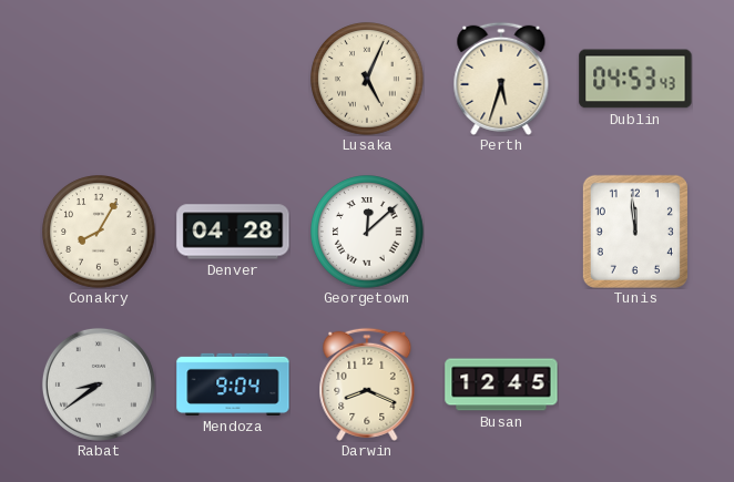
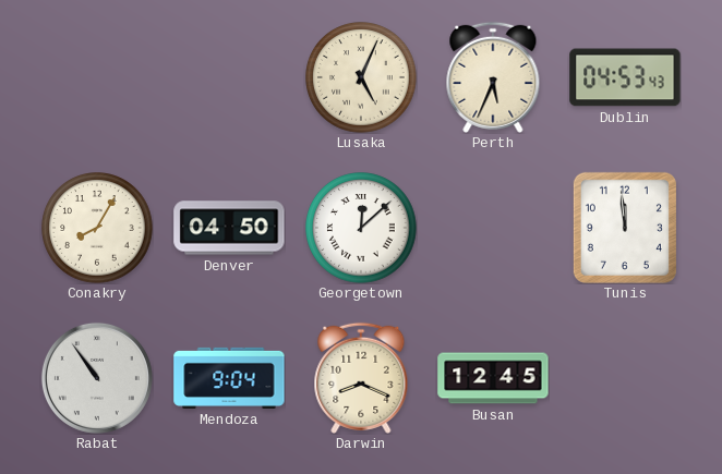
Perth: 5:33 -> 5:34
Denver: 04:28 -> 04:50
Rabat: 8:39 -> 10:54
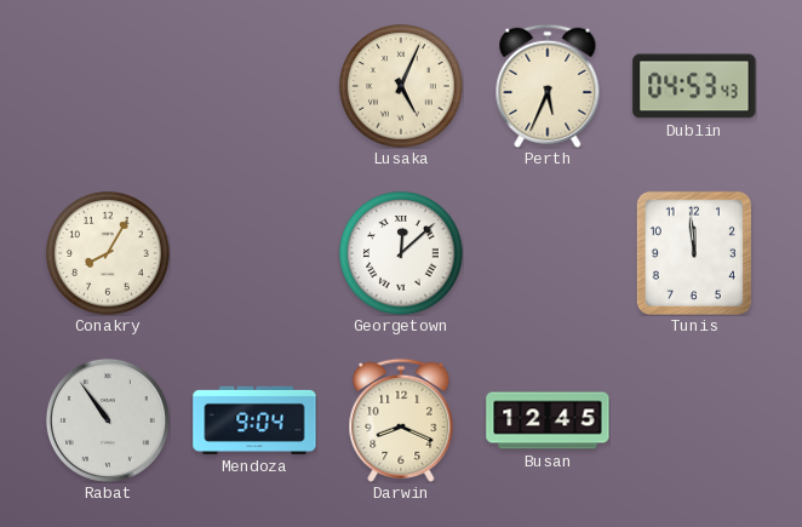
Denver: 04:50 -> none
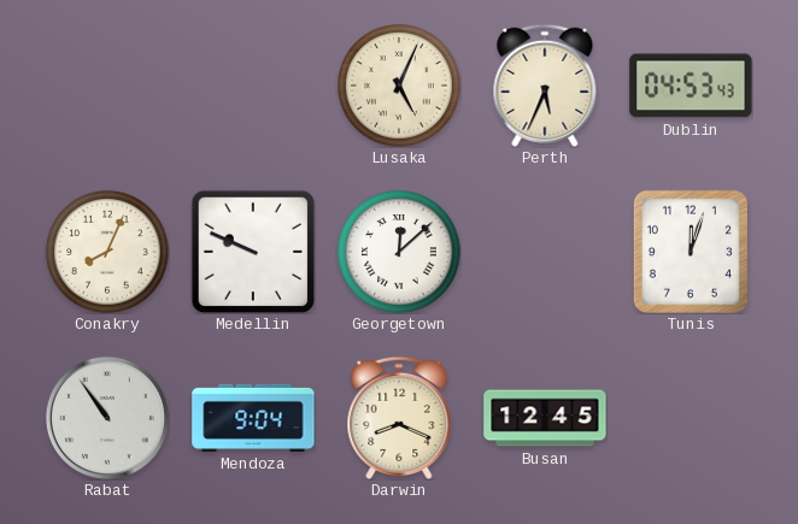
Conakry: 8:05 -> 8:04
Medellin: none -> 9:49
Tunis: 11:59 -> 12:03
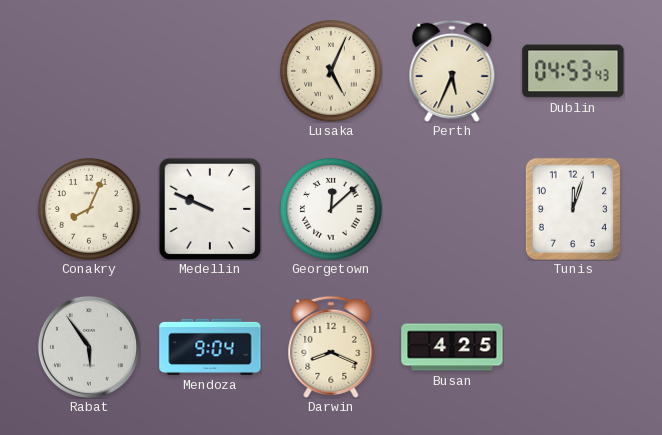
Rabat: 10:54 -> 5:54
Busan: 12:45 -> 4:25
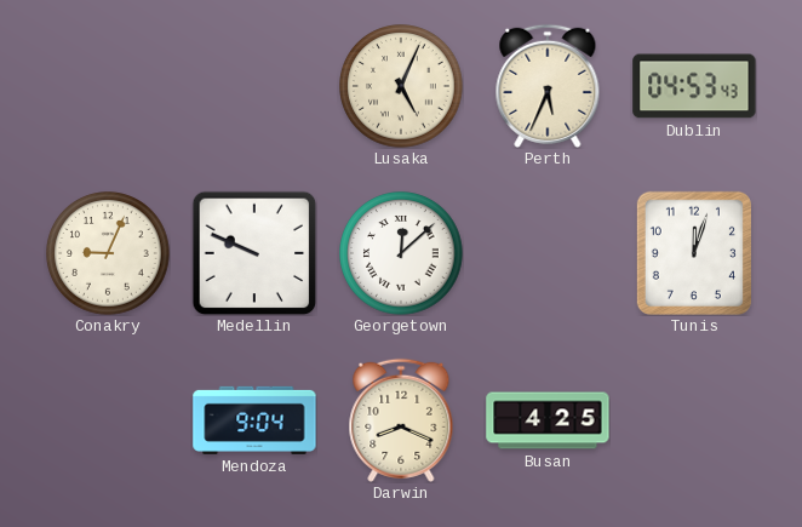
Conakry: 8:04 -> 9:04
Rabat: 5:54 -> none
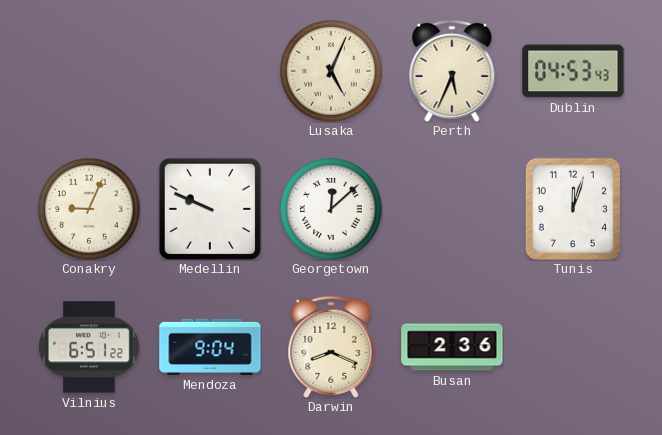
Vilnius: none -> 6:51
Busan: 4:25 -> 2:36
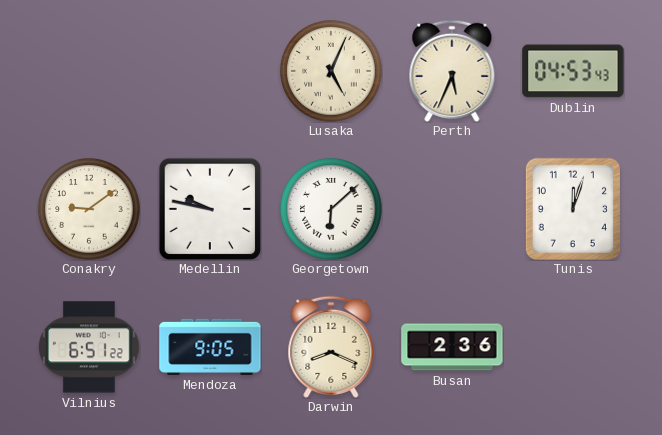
Conakry: 9:04 -> 9:09
Medellin: 9:49 -> 9:47
Georgetown: 12:08 -> 6:08
Mendoza: 9:04 -> 9:05
